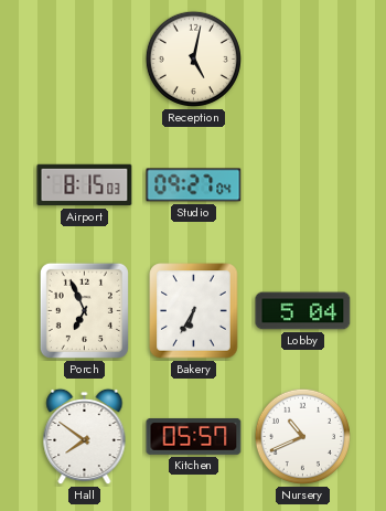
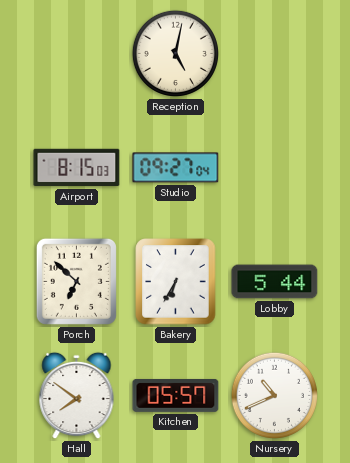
Porch: 6:56 -> 6:52
Lobby: 5:04 -> 5:44
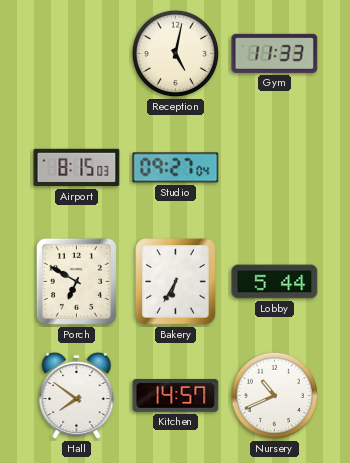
Gym: none -> 11:33
Porch: 6:52 -> 6:50
Kitchen: 05:57 -> 14:57
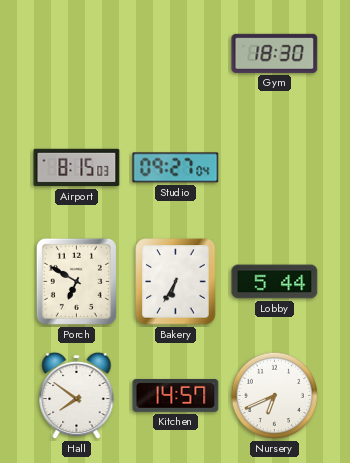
Reception: 5:02 -> none
Gym: 11:33 -> 18:30
Nursery: 10:41 -> 6:41
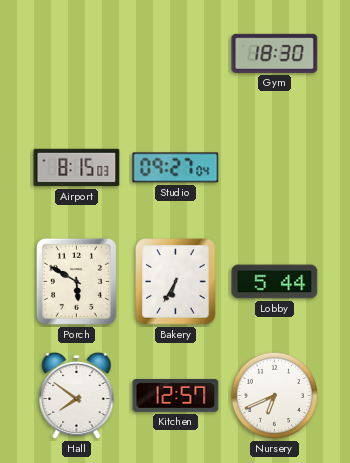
Porch: 6:50 -> 5:50
Kitchen: 14:57 -> 12:57
